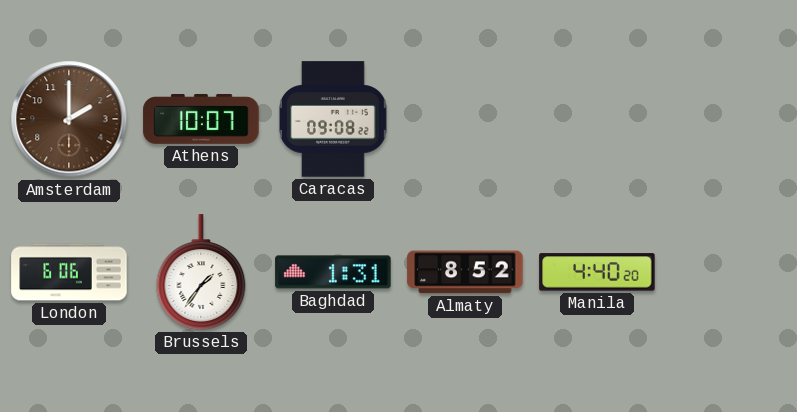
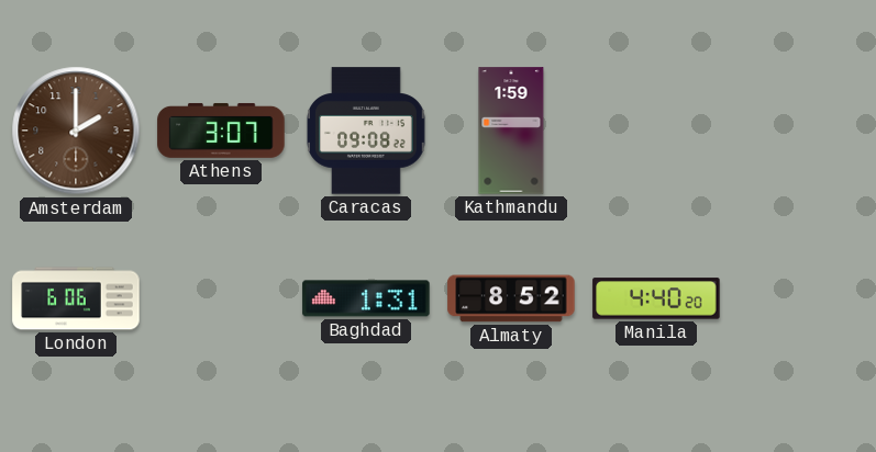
Athens: 10:07 -> 3:07
Kathmandu: none -> 1:59
Brussels: 1:36 -> none
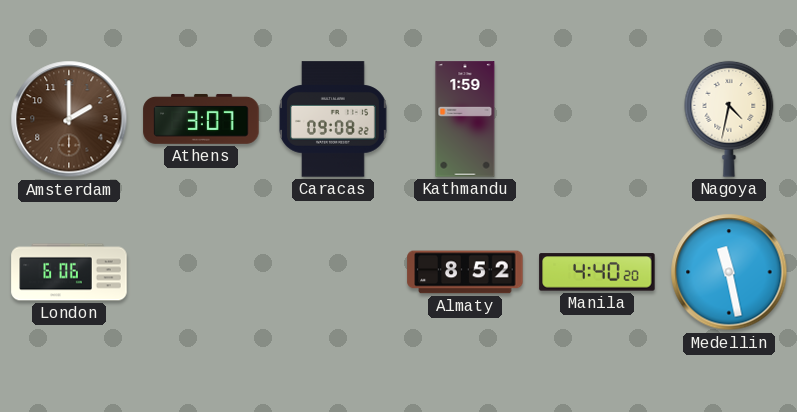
Nagoya: none -> 4:32
Baghdad: 1:31 -> none
Medellin: none -> 11:28
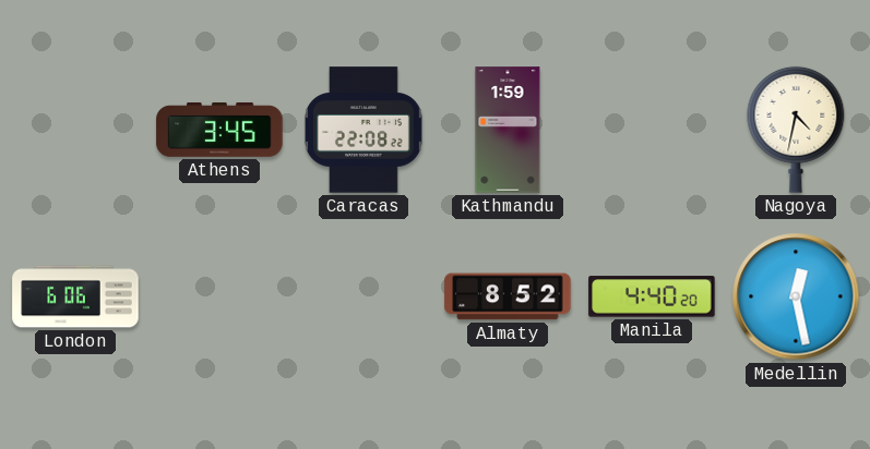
Amsterdam: 2:00 -> none
Athens: 3:07 -> 3:45
Caracas: 09:08 -> 22:08
Medellin: 11:28 -> 12:28
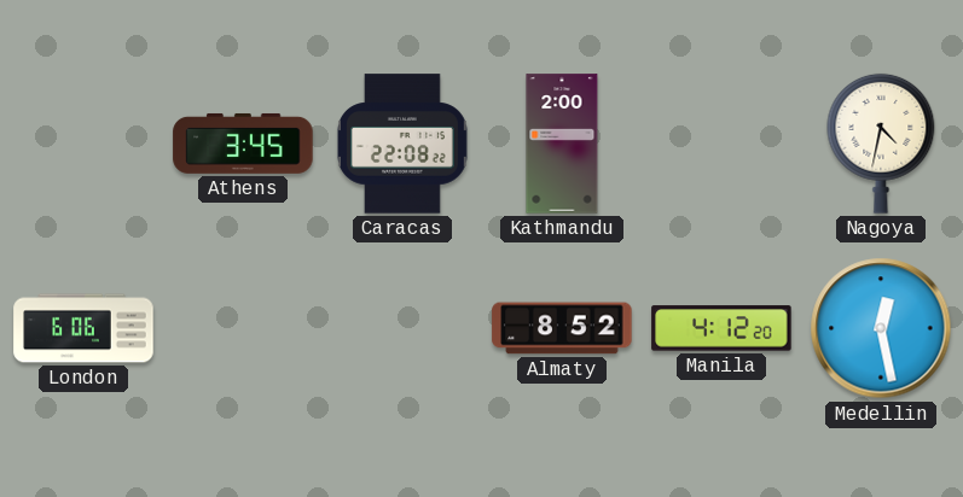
Kathmandu: 1:59 -> 2:00
Manila: 4:40 -> 4:12
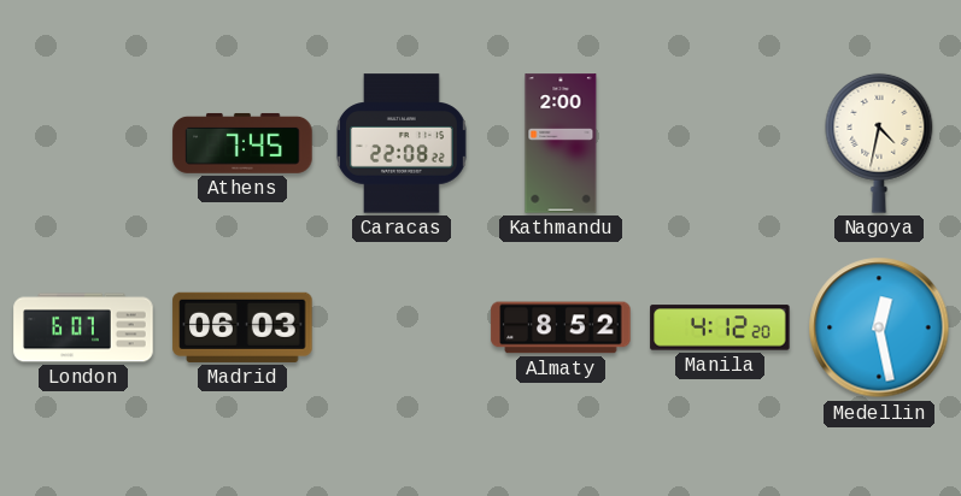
Athens: 3:45 -> 7:45
London: 6:06 -> 6:07
Madrid: none -> 06:03
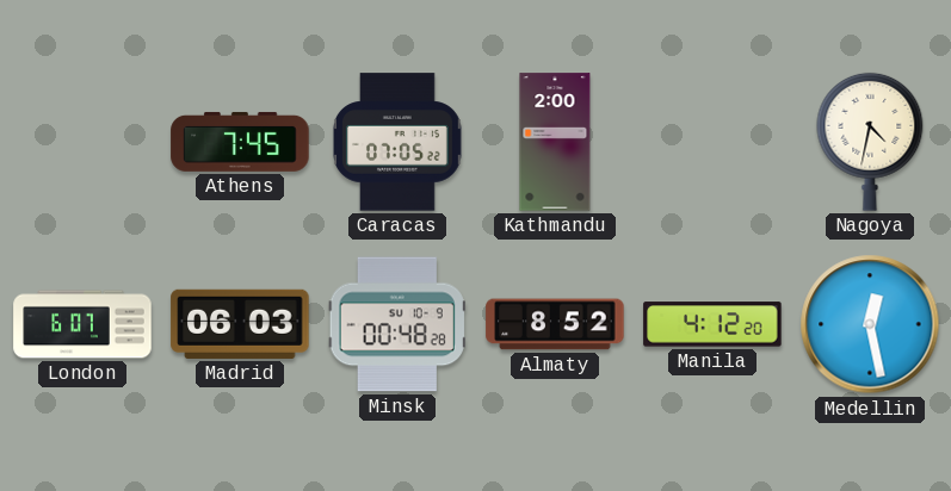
Caracas: 22:08 -> 07:05
Minsk: none -> 00:48
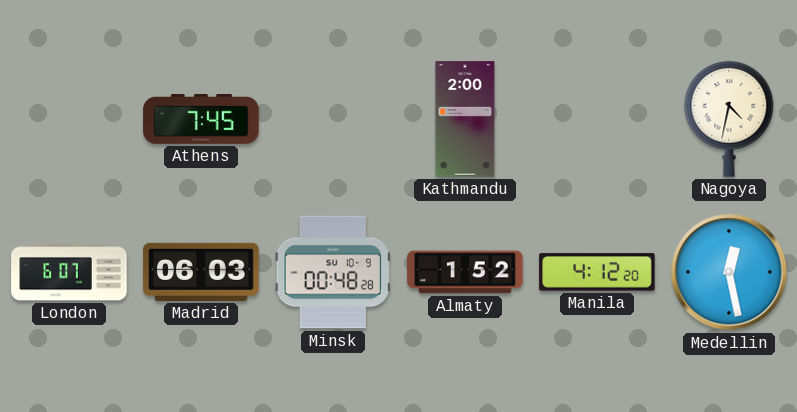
Caracas: 07:05 -> none
Almaty: 8:52 -> 1:52
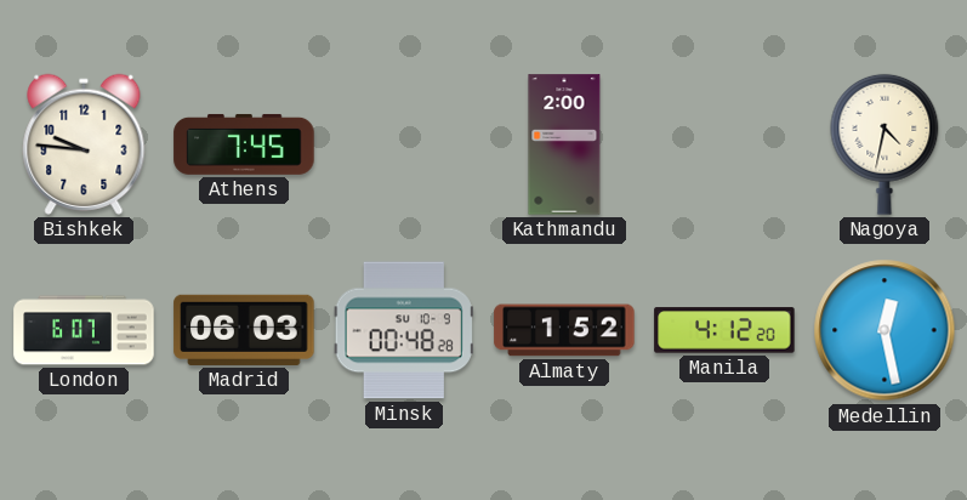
Bishkek: none -> 9:46
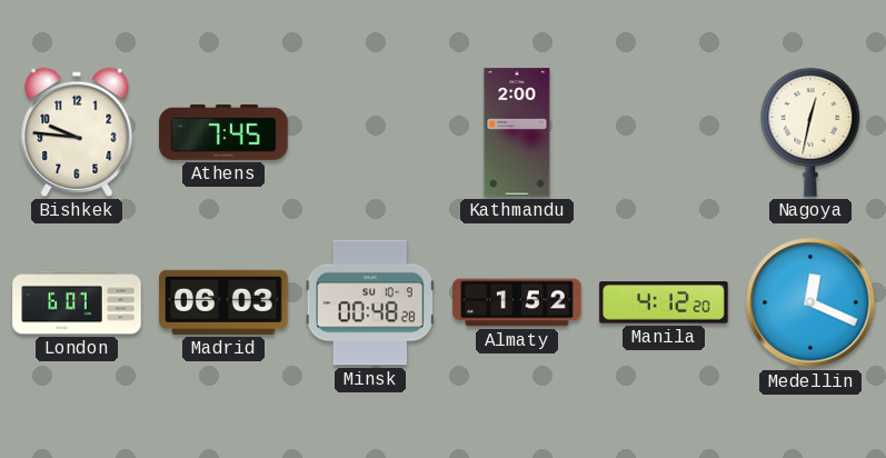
Nagoya: 4:32 -> 12:32
Medellin: 12:28 -> 12:19
